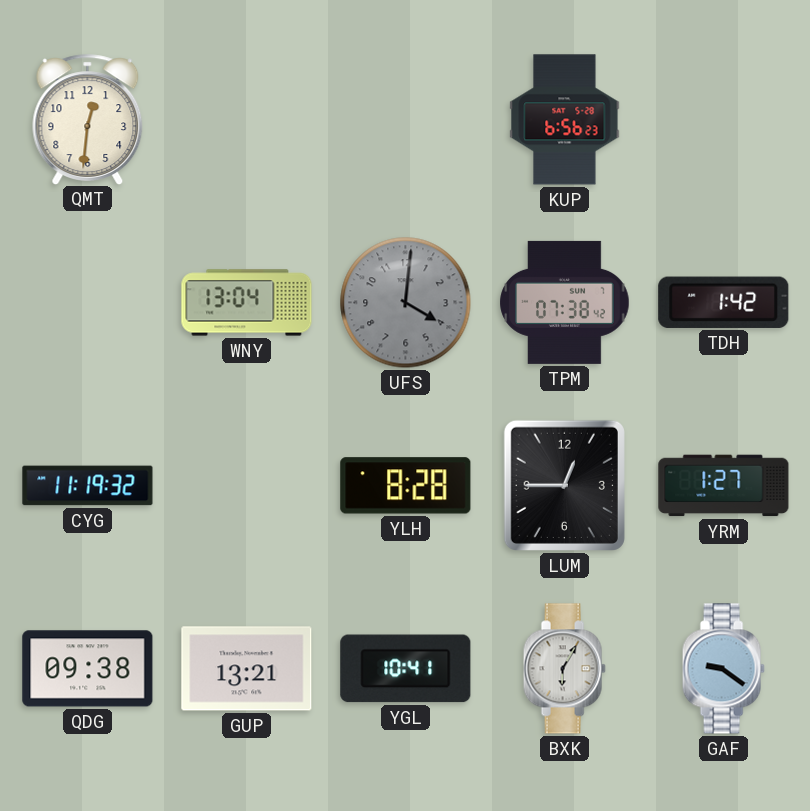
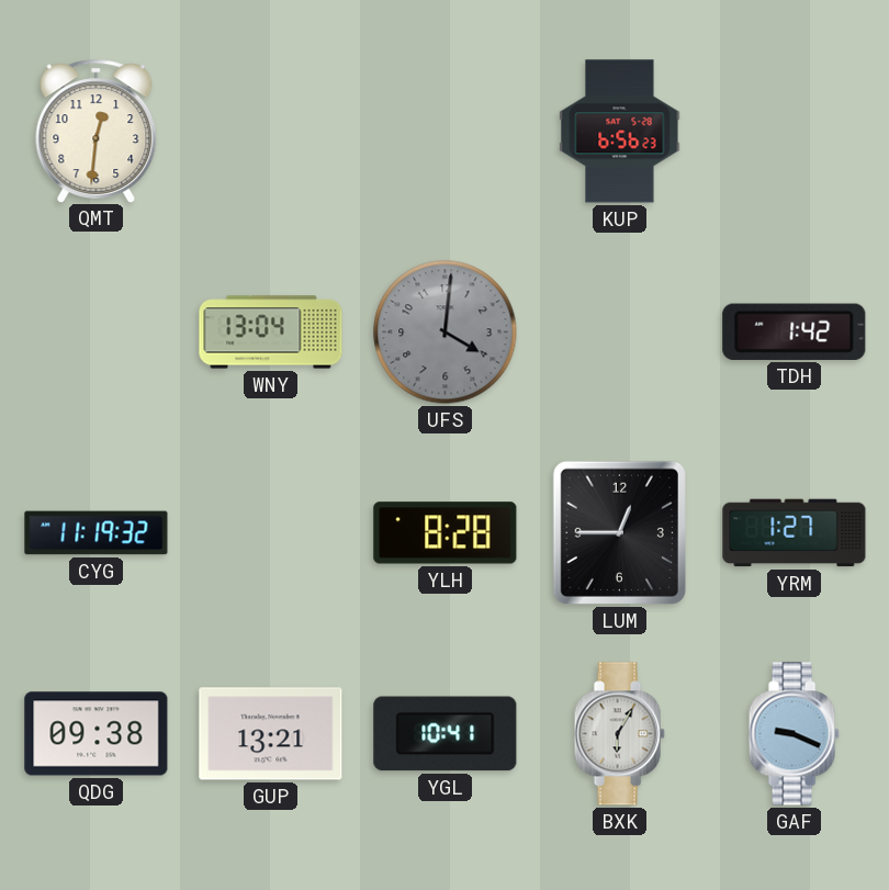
TPM: 07:38 -> none
GAF: 9:21 -> 9:19
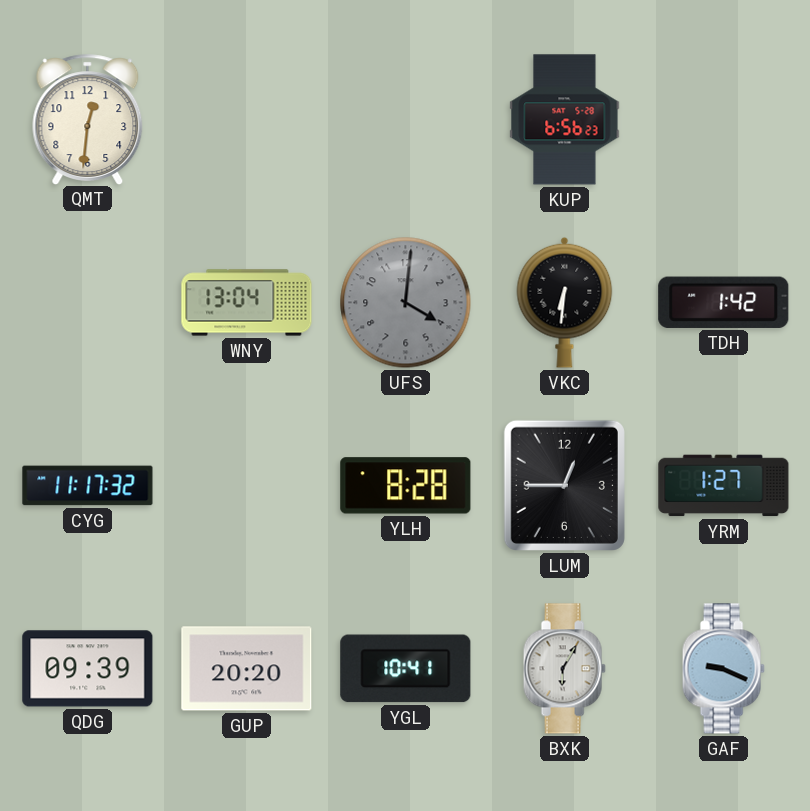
VKC: none -> 6:31
CYG: 11:19 -> 11:17
QDG: 09:38 -> 09:39
GUP: 13:21 -> 20:20
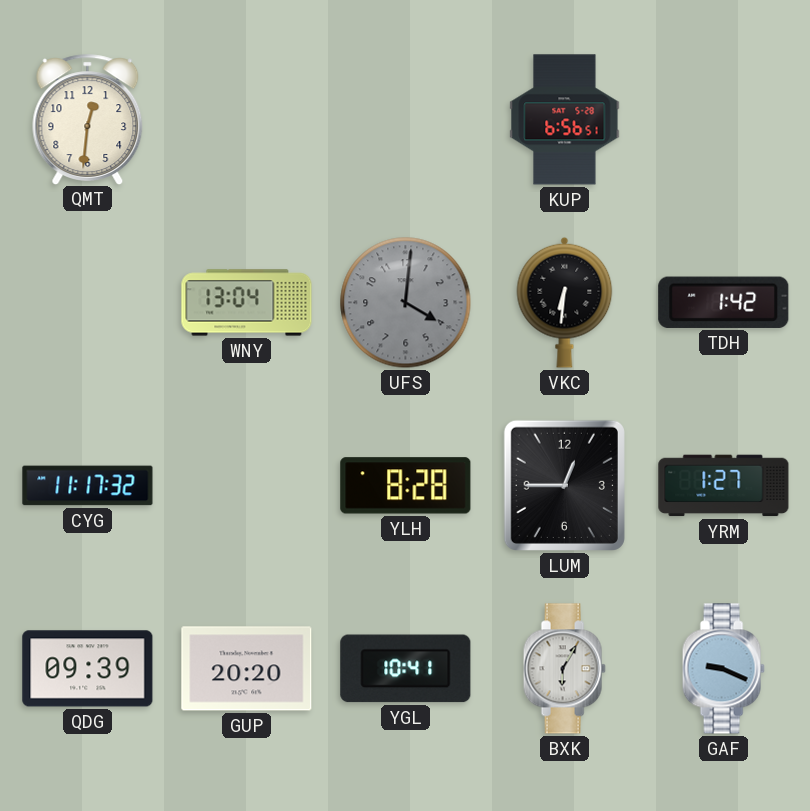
KUP: 6:56:23 -> 6:56:51
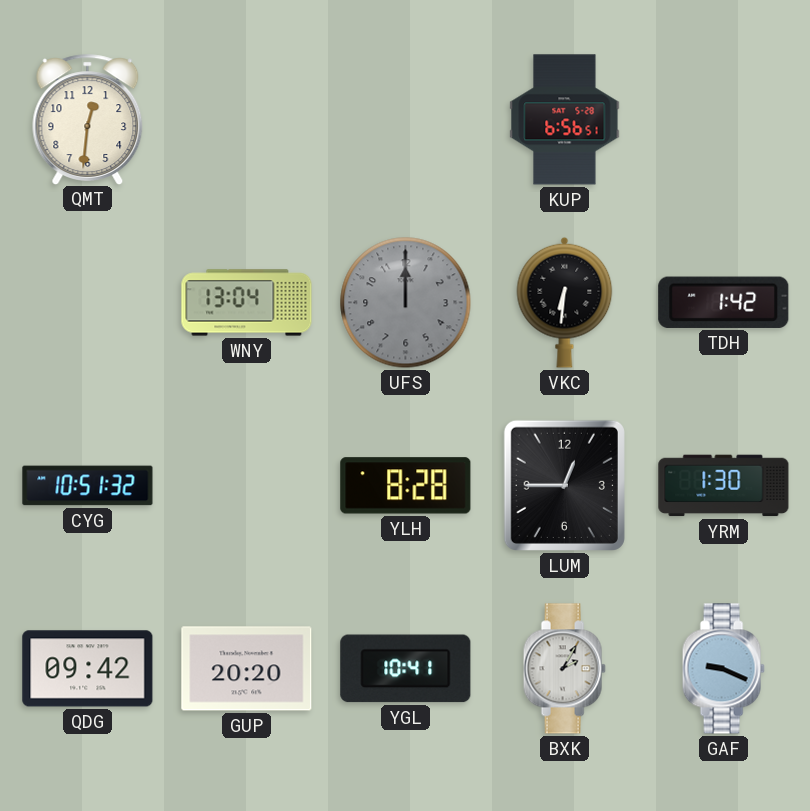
UFS: 4:01 -> 12:00
CYG: 11:17 -> 10:51
YRM: 1:27 -> 1:30
QDG: 09:39 -> 09:42
BXK: 6:05 -> 2:05
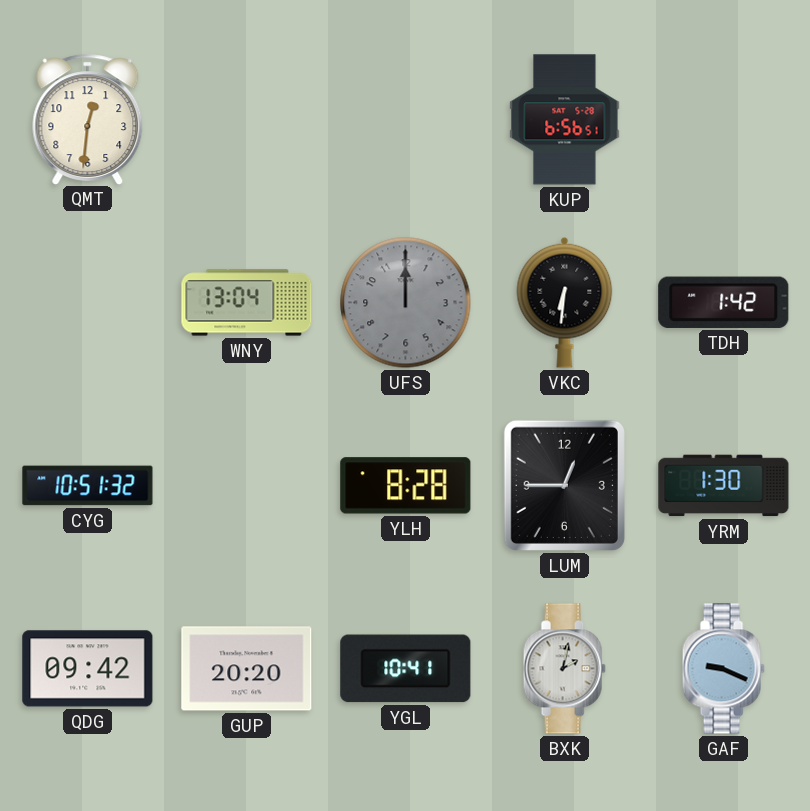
BXK: 2:05 -> 2:02
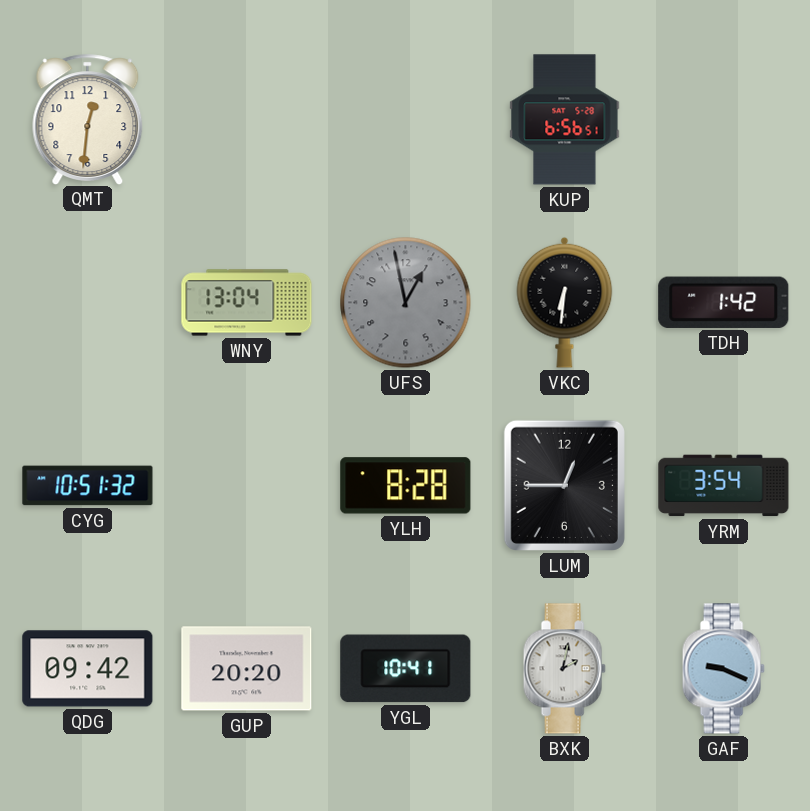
UFS: 12:00 -> 12:58
YRM: 1:30 -> 3:54
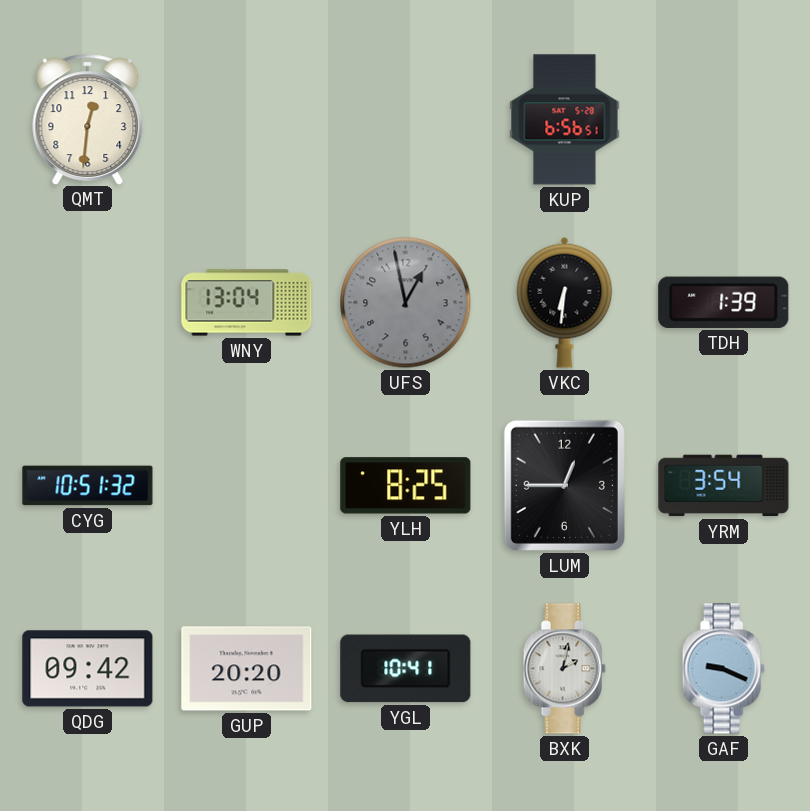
TDH: 1:42 -> 1:39
YLH: 8:28 -> 8:25
